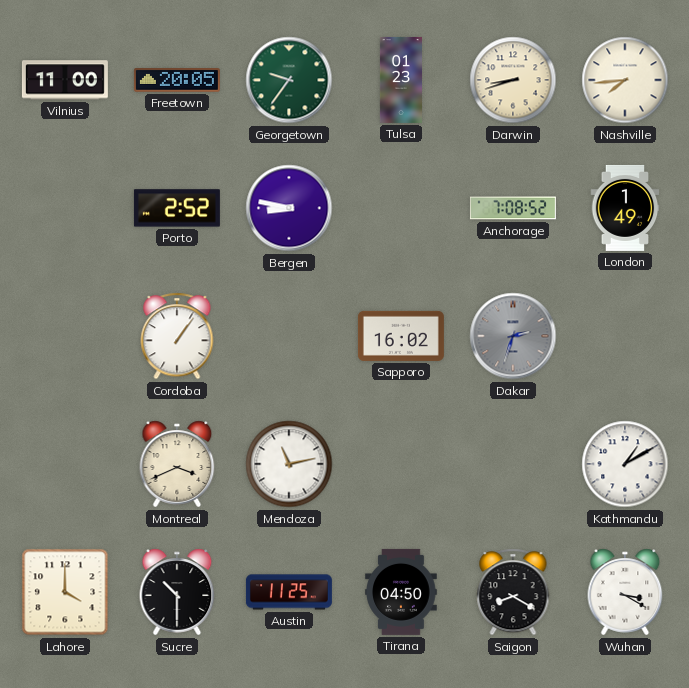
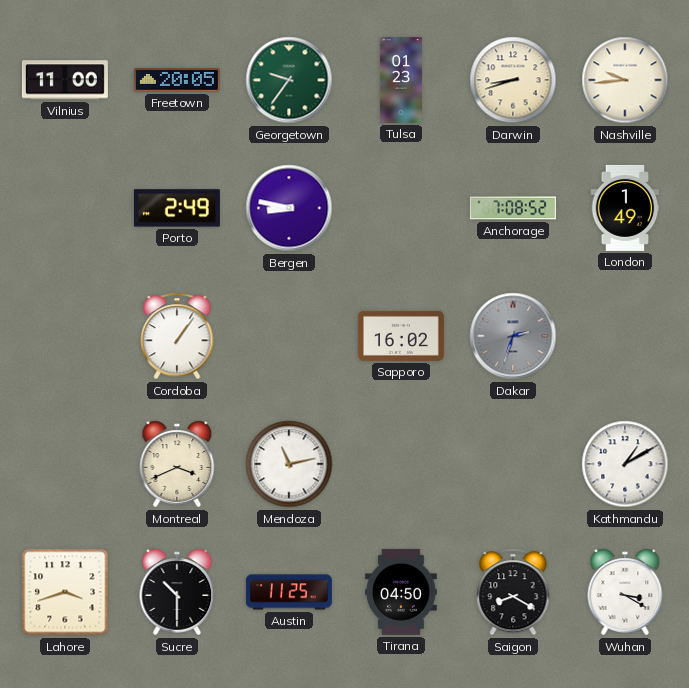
Nashville: 7:44 -> 9:44
Porto: 2:52 -> 2:49
Lahore: 4:00 -> 3:42
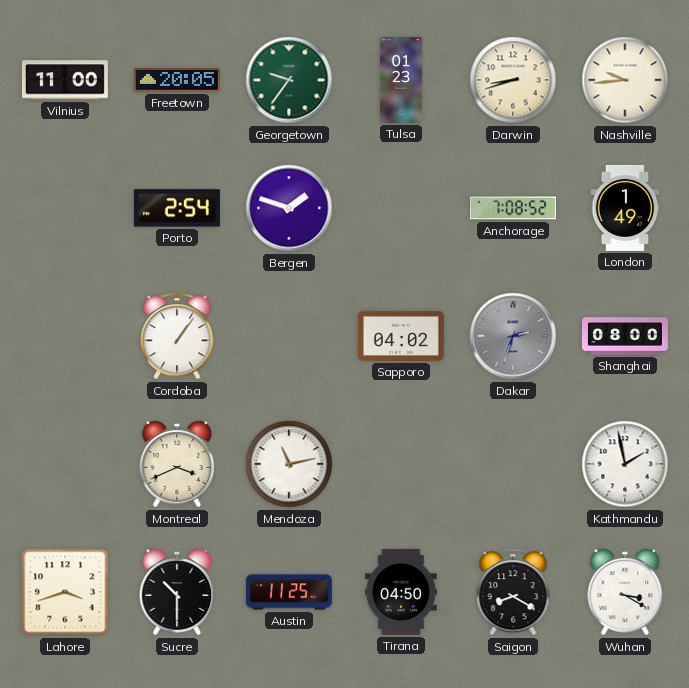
Porto: 2:49 -> 2:54
Bergen: 8:47 -> 1:48
Sapporo: 16:02 -> 04:02
Shanghai: none -> 08:00
Kathmandu: 1:10 -> 1:58
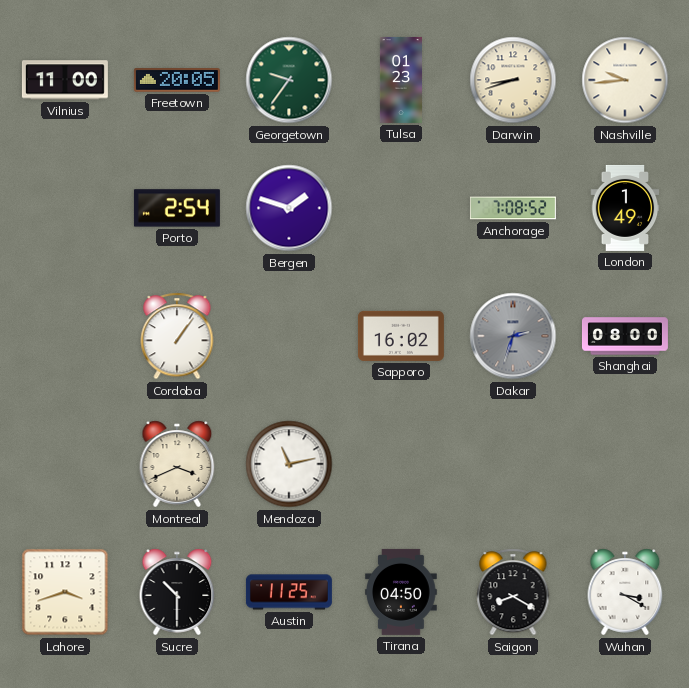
Sapporo: 04:02 -> 16:02
Kathmandu: 1:58 -> none
